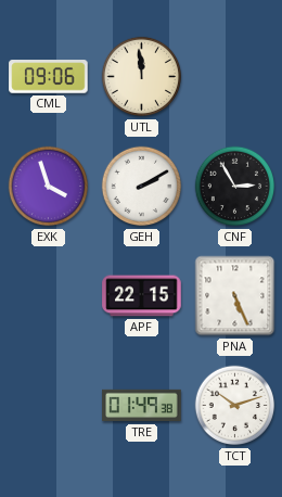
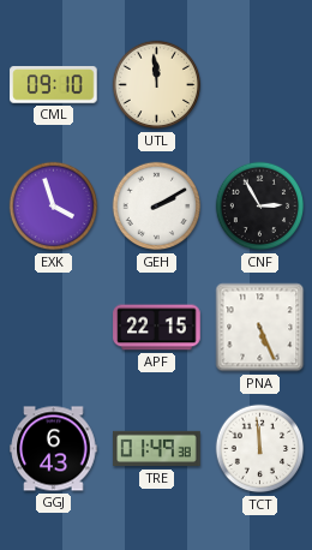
CML: 09:06 -> 09:10
GGJ: none -> 6:43
TCT: 10:12 -> 11:59
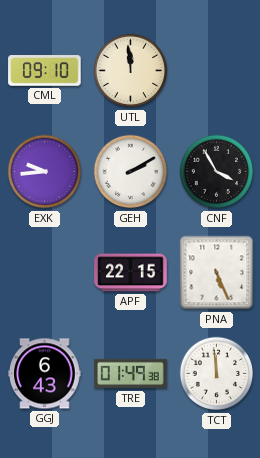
EXK: 3:57 -> 9:44
CNF: 2:55 -> 3:55
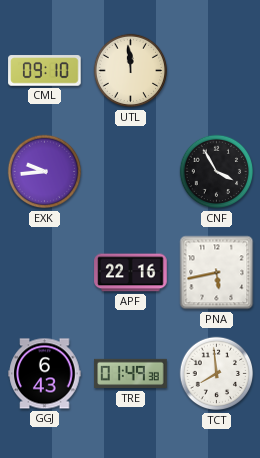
GEH: 2:10 -> none
APF: 22:15 -> 22:16
PNA: 5:26 -> 5:43
TCT: 11:59 -> 7:59
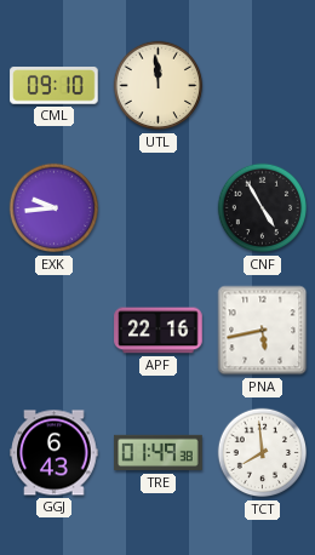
CNF: 3:55 -> 4:55
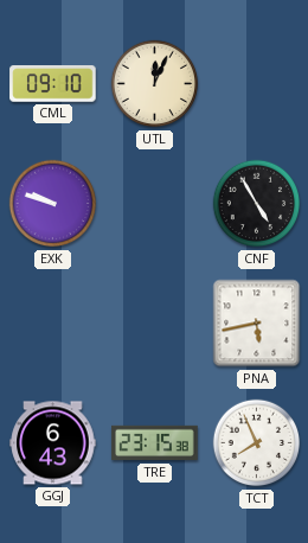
UTL: 11:59 -> 12:04
EXK: 9:44 -> 9:48
APF: 22:16 -> none
TRE: 01:49 -> 23:15
TCT: 7:59 -> 7:56
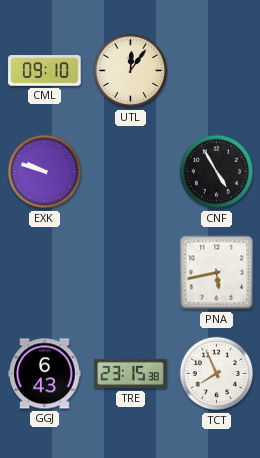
UTL: 12:04 -> 12:06
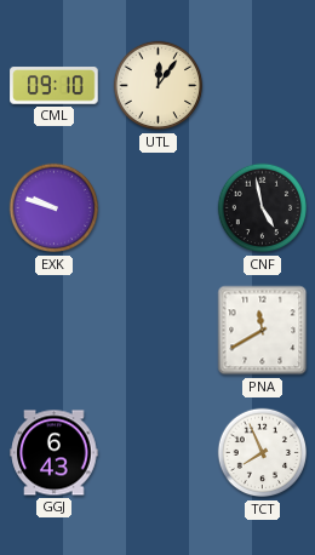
CNF: 4:55 -> 4:58
PNA: 5:43 -> 11:40
TRE: 23:15 -> none
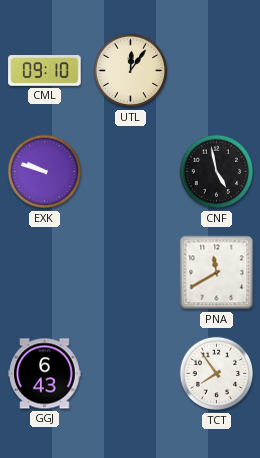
TCT: 7:56 -> 7:54
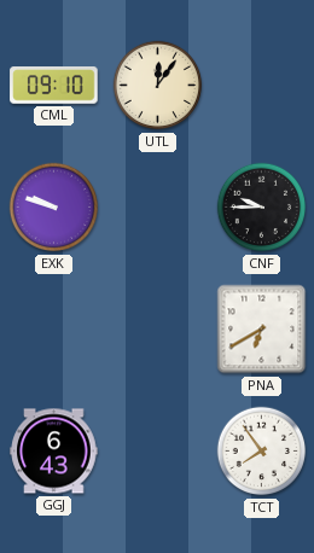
CNF: 4:58 -> 9:45
PNA: 11:40 -> 6:40
